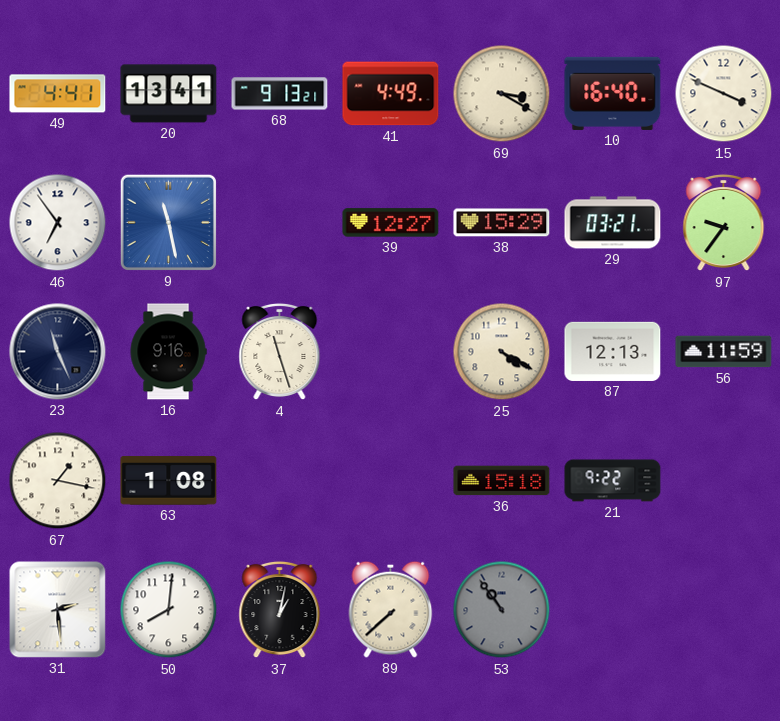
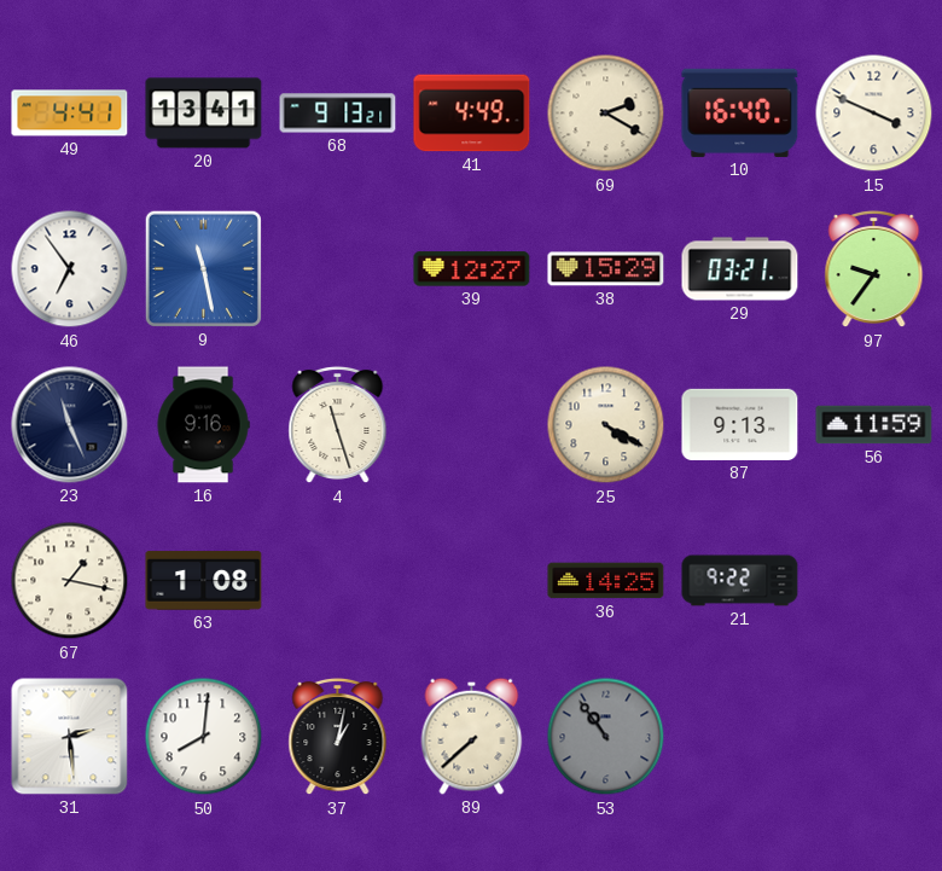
69: 3:20 -> 2:20
87: 12:13 -> 9:13
36: 15:18 -> 14:25
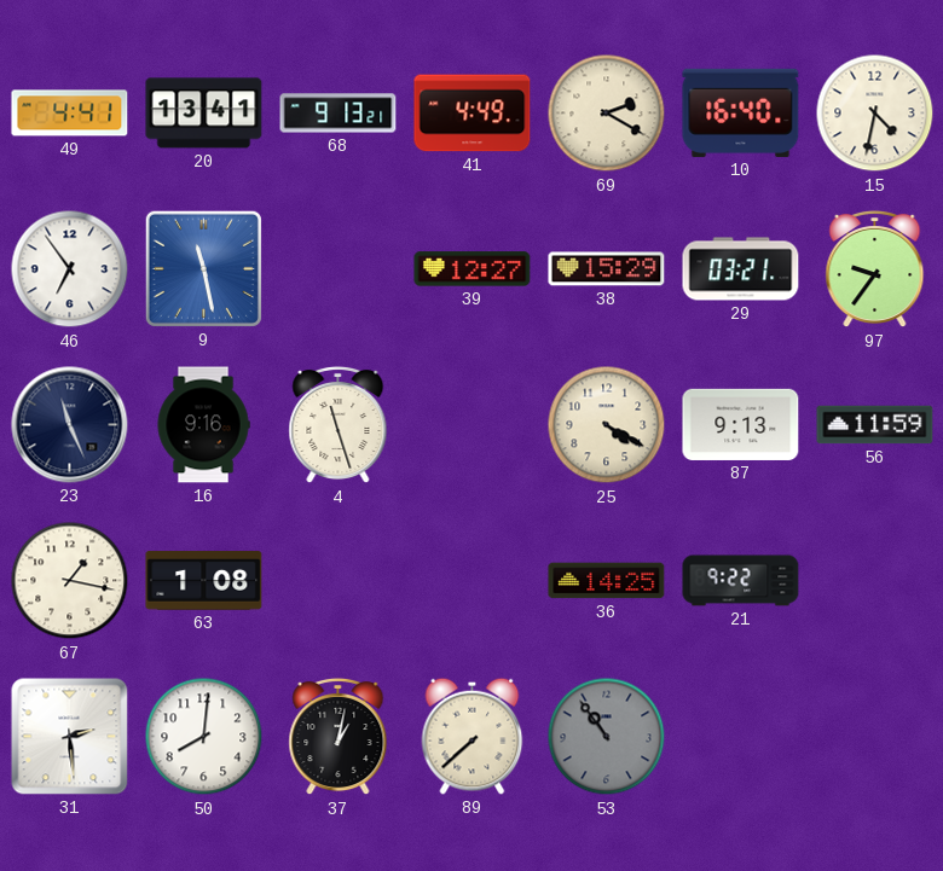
15: 3:49 -> 4:32
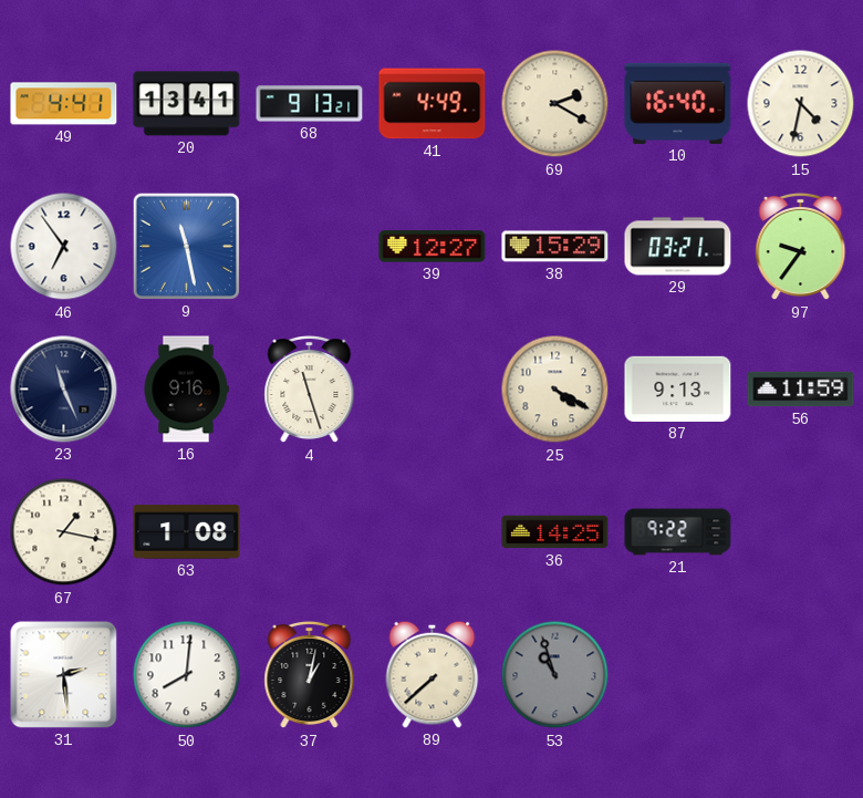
53: 10:54 -> 10:57
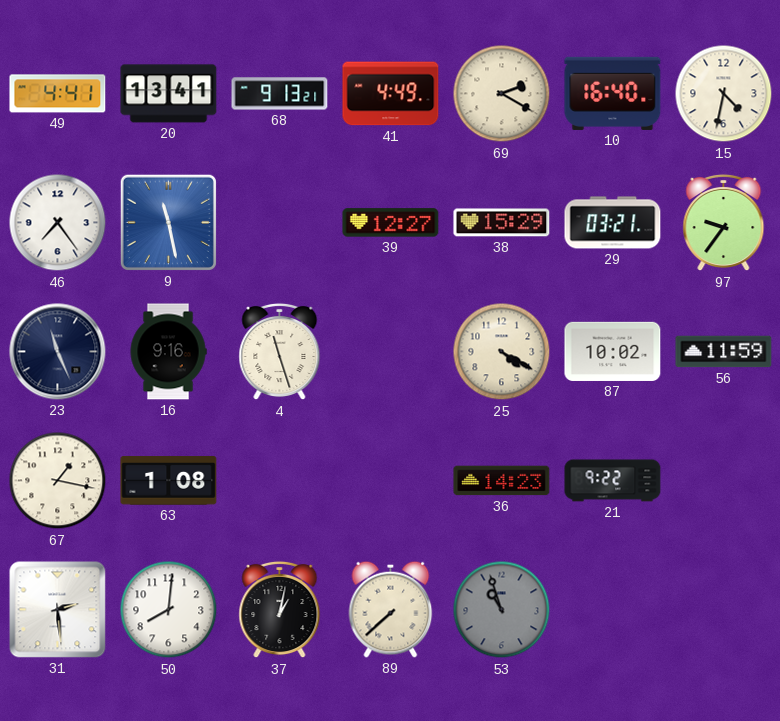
46: 6:54 -> 7:24
87: 9:13 -> 10:02
36: 14:25 -> 14:23
